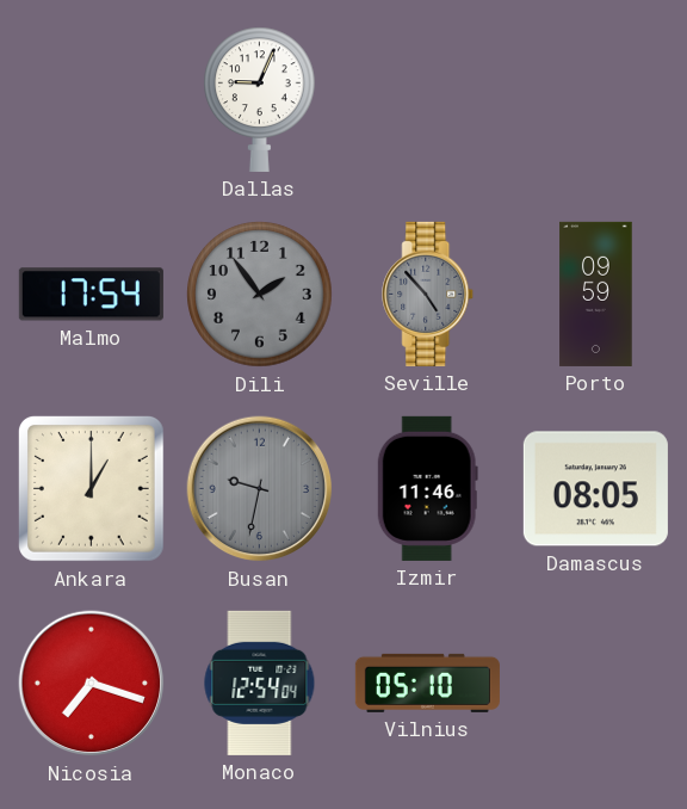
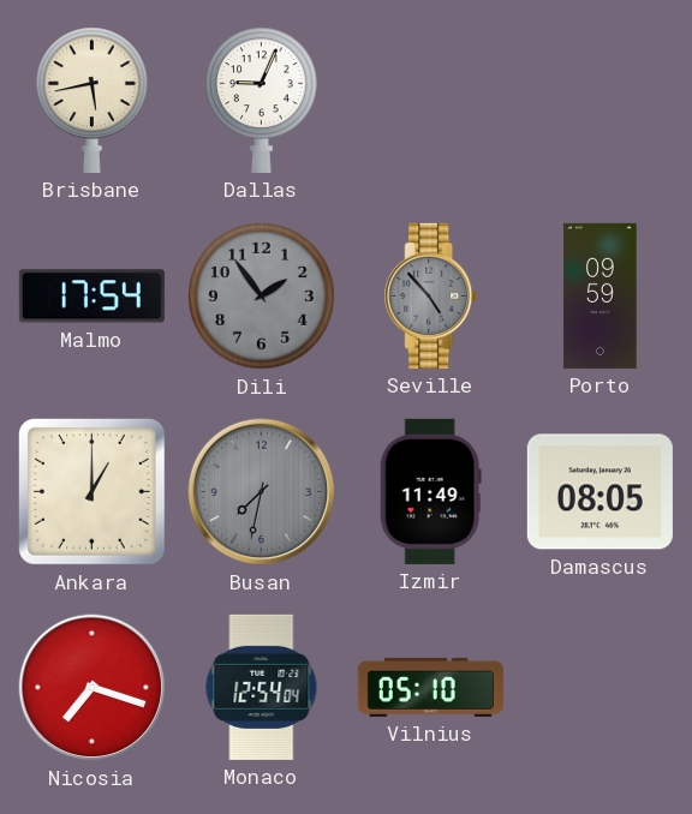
Brisbane: none -> 5:43
Busan: 9:32 -> 7:32
Izmir: 11:46 -> 11:49
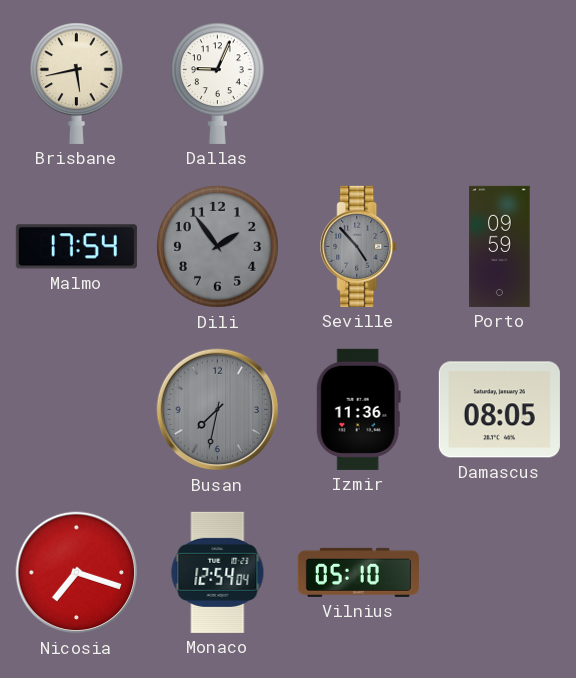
Ankara: 1:00 -> none
Izmir: 11:49 -> 11:36
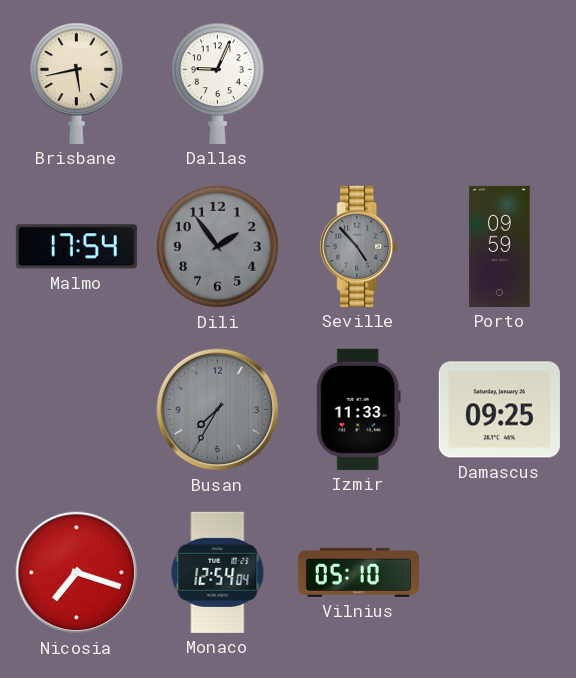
Busan: 7:32 -> 7:35
Izmir: 11:36 -> 11:33
Damascus: 08:05 -> 09:25
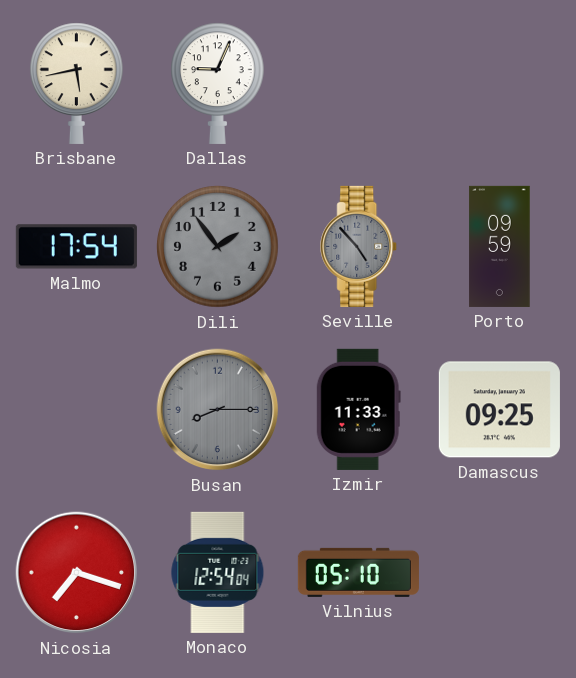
Busan: 7:35 -> 8:15
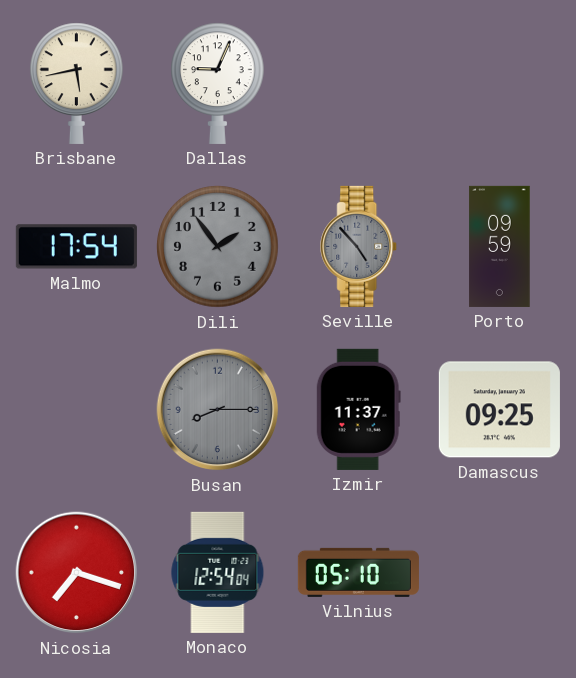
Izmir: 11:33 -> 11:37
